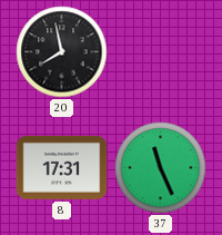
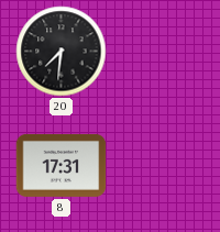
20: 7:58 -> 7:31
37: 11:26 -> none
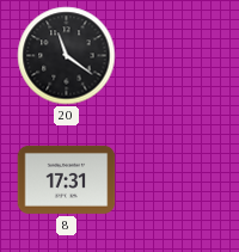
20: 7:31 -> 11:21
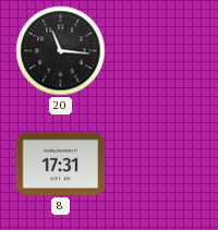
20: 11:21 -> 11:16
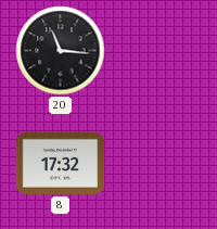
8: 17:31 -> 17:32
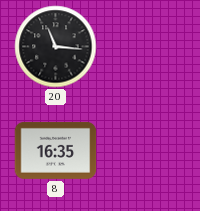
8: 17:32 -> 16:35
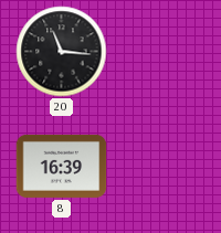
8: 16:35 -> 16:39
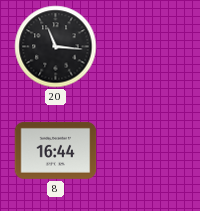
8: 16:39 -> 16:44
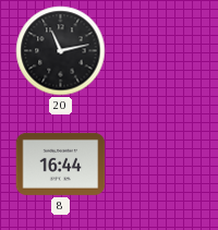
20: 11:16 -> 11:13
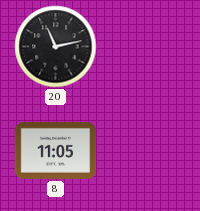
8: 16:44 -> 11:05
